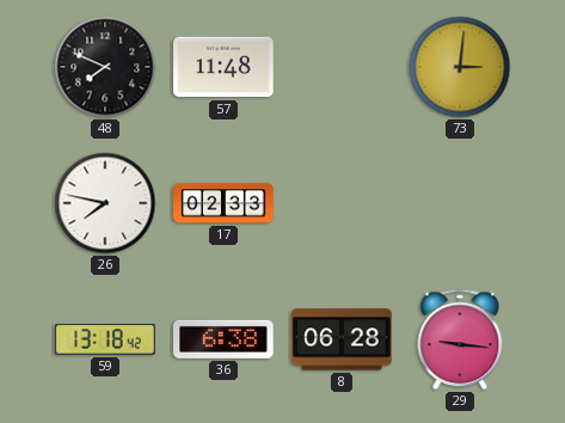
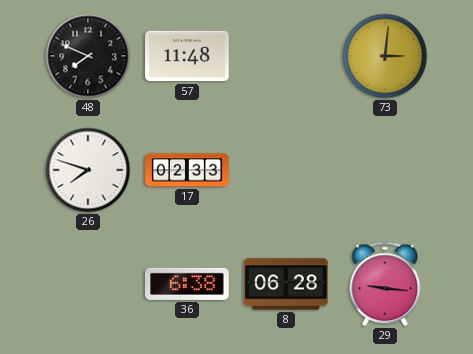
26: 7:47 -> 7:48
59: 13:18 -> none
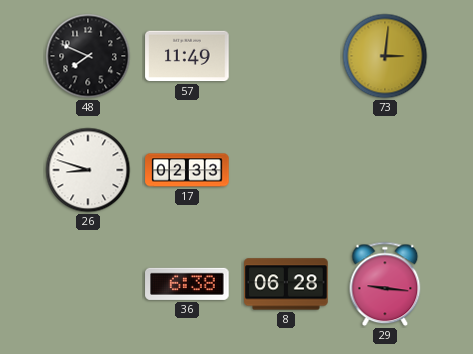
57: 11:48 -> 11:49
26: 7:48 -> 8:48
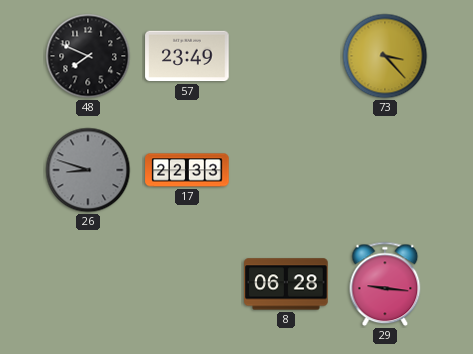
57: 11:49 -> 23:49
73: 3:01 -> 3:23
26 dial: white -> grey
17: 02:33 -> 22:33
36: 6:38 -> none
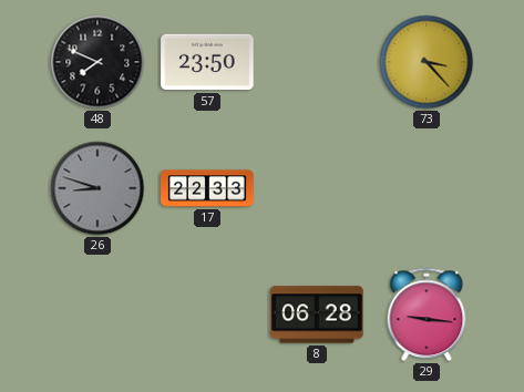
57: 23:49 -> 23:50
